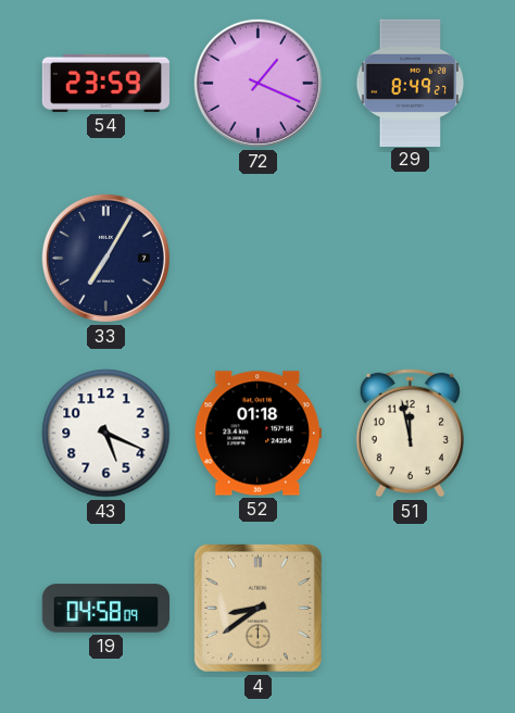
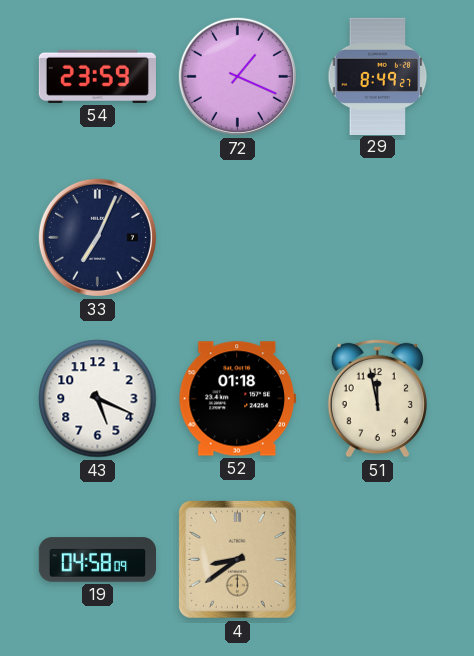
33: 7:05 -> 7:04
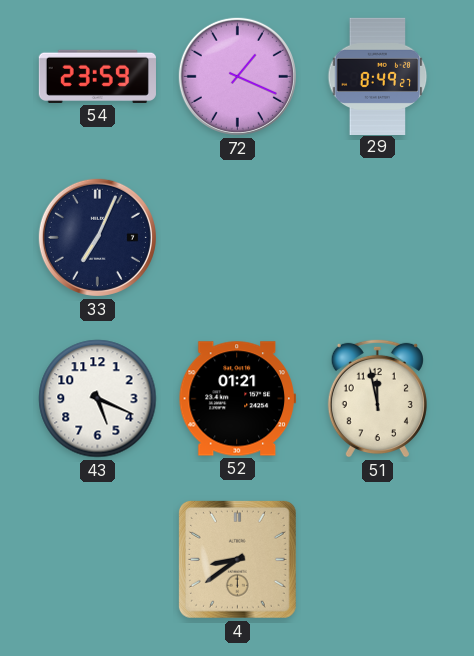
52: 01:18 -> 01:21
19: 04:58 -> none
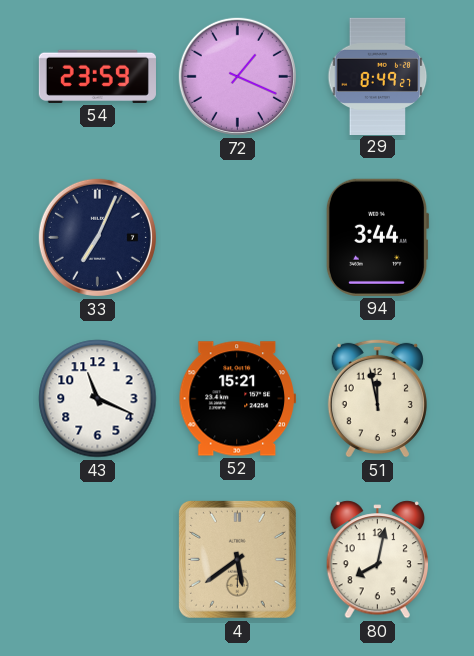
94: none -> 3:44
43: 5:19 -> 11:19
52: 01:21 -> 15:21
4: 8:39 -> 5:39
80: none -> 8:02
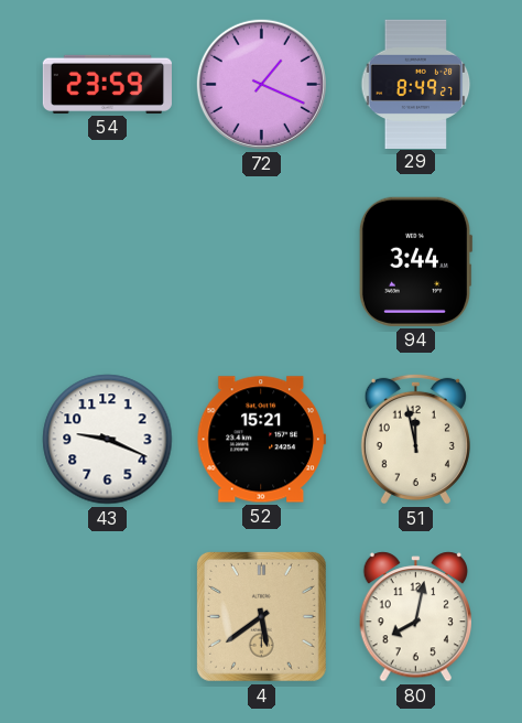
33: 7:04 -> none
43: 11:19 -> 9:19
